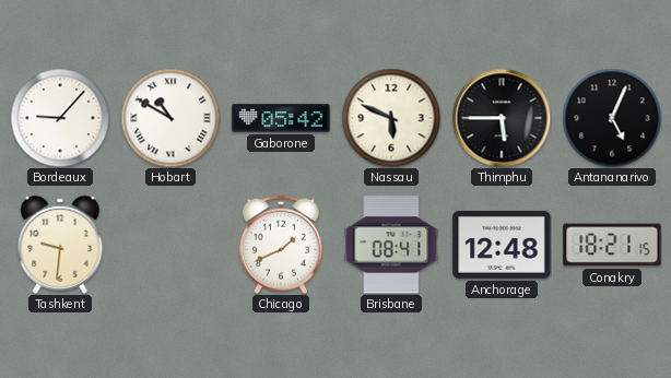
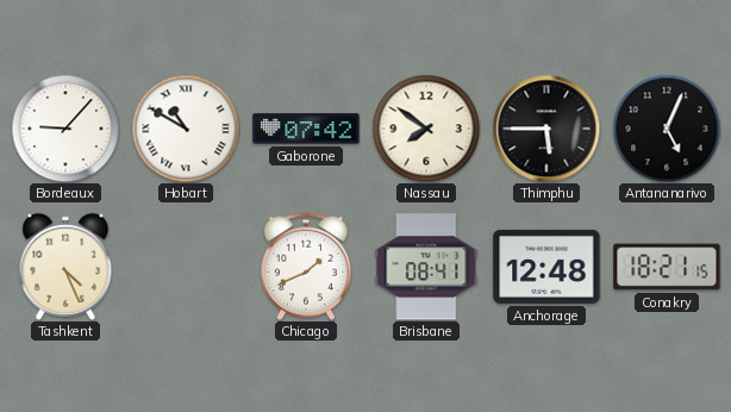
Gaborone: 05:42 -> 07:42
Nassau: 5:49 -> 7:51
Tashkent: 9:31 -> 4:26
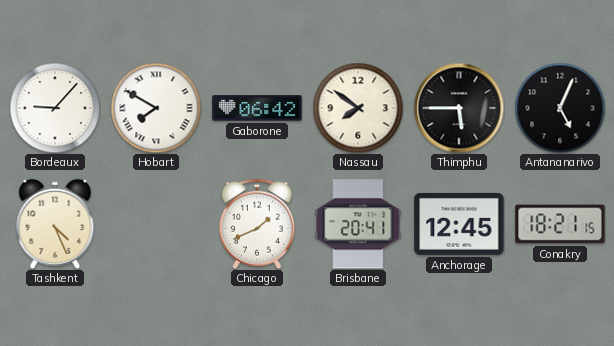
Hobart: 10:50 -> 7:50
Gaborone: 07:42 -> 06:42
Brisbane: 08:41 -> 20:41
Anchorage: 12:48 -> 12:45
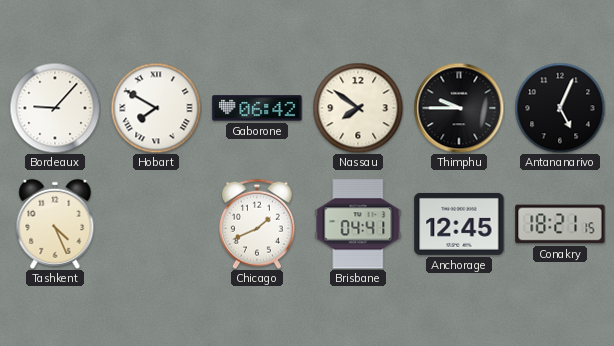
Thimphu: 5:45 -> 9:45
Brisbane: 20:41 -> 04:41
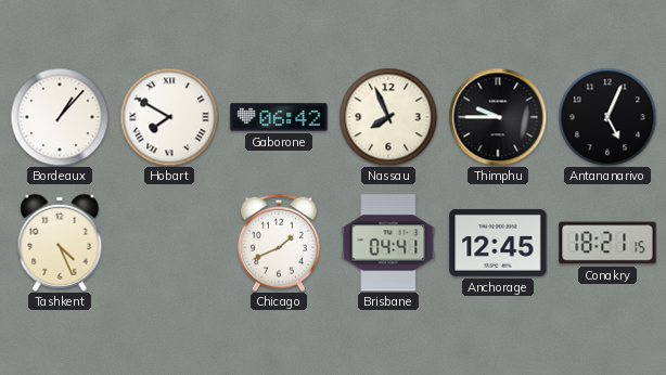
Bordeaux: 9:07 -> 1:07
Nassau: 7:51 -> 7:56
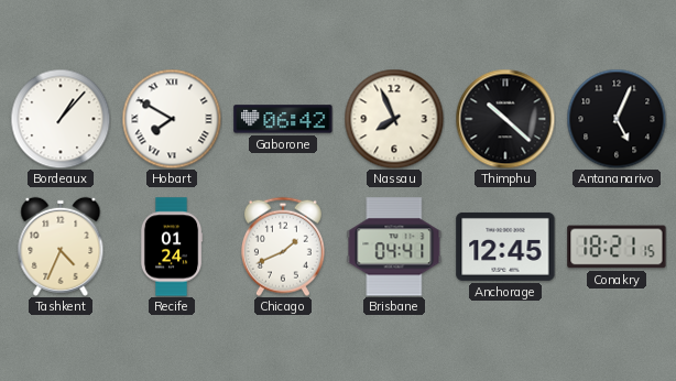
Thimphu: 9:45 -> 10:22
Tashkent: 4:26 -> 4:34
Recife: none -> 01:24
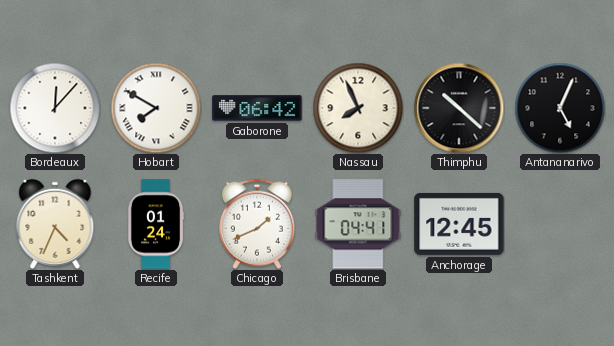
Bordeaux: 1:07 -> 12:07
Conakry: 18:21 -> none
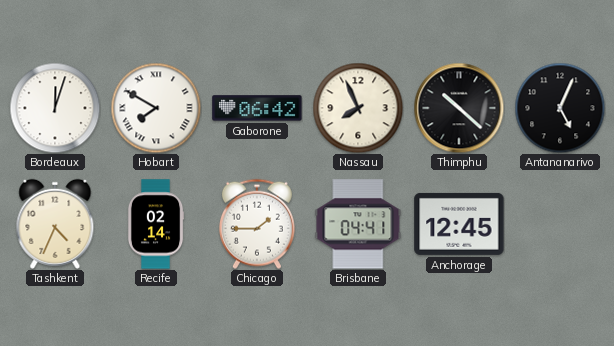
Bordeaux: 12:07 -> 12:03
Recife: 01:24 -> 02:14
Chicago: 1:41 -> 1:45
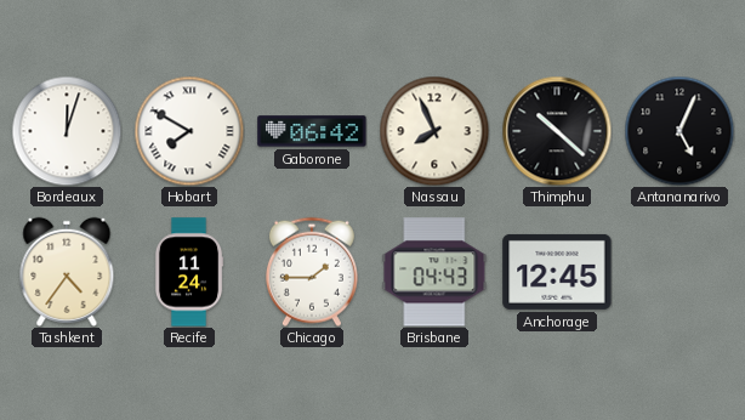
Tashkent: 4:34 -> 4:36
Recife: 02:14 -> 11:24
Brisbane: 04:41 -> 04:43
